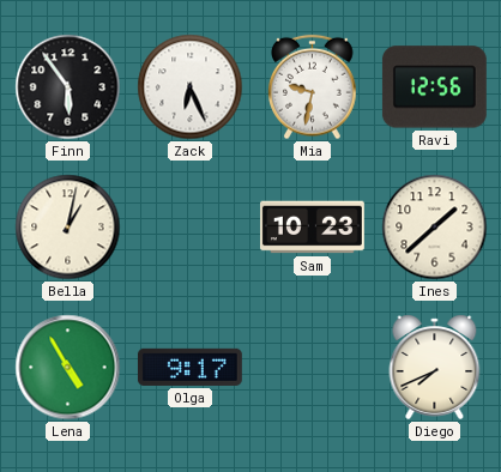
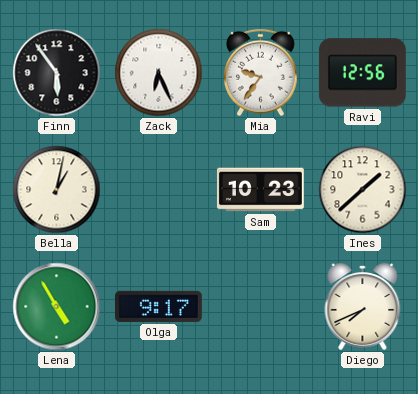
Mia: 9:32 -> 9:36
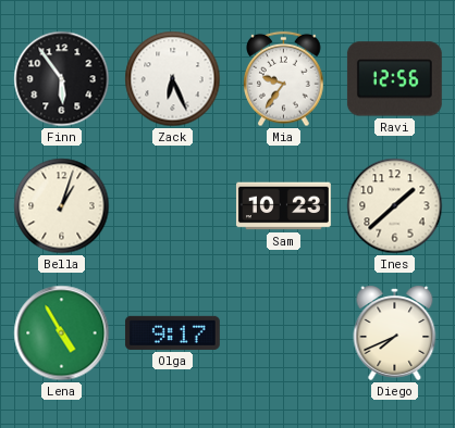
Bella: 1:02 -> 1:03
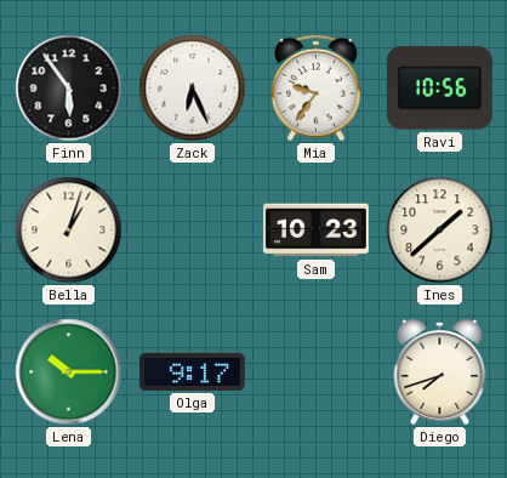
Ravi: 12:56 -> 10:56
Lena: 4:55 -> 10:15
Diego: 7:41 -> 7:42
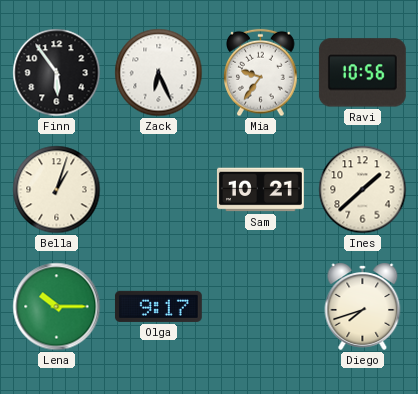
Sam: 10:23 -> 10:21
